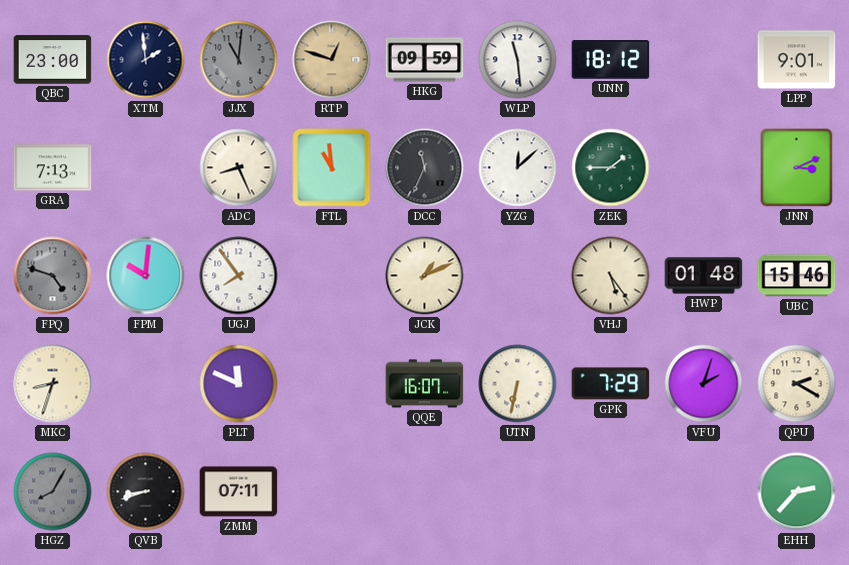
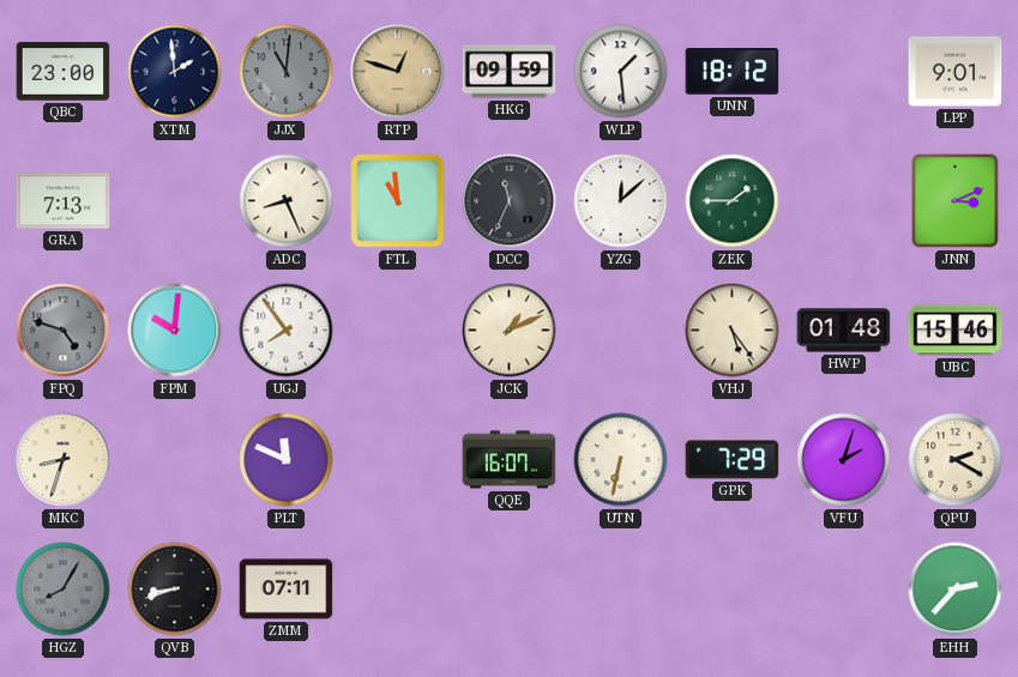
WLP: 11:29 -> 1:29
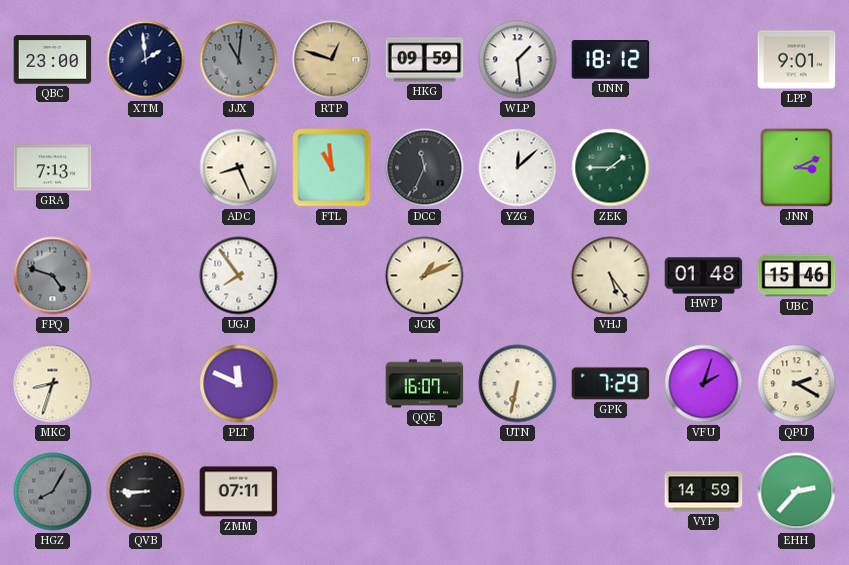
FPM: 10:01 -> none
QVB: 8:42 -> 8:45
VYP: none -> 14:59
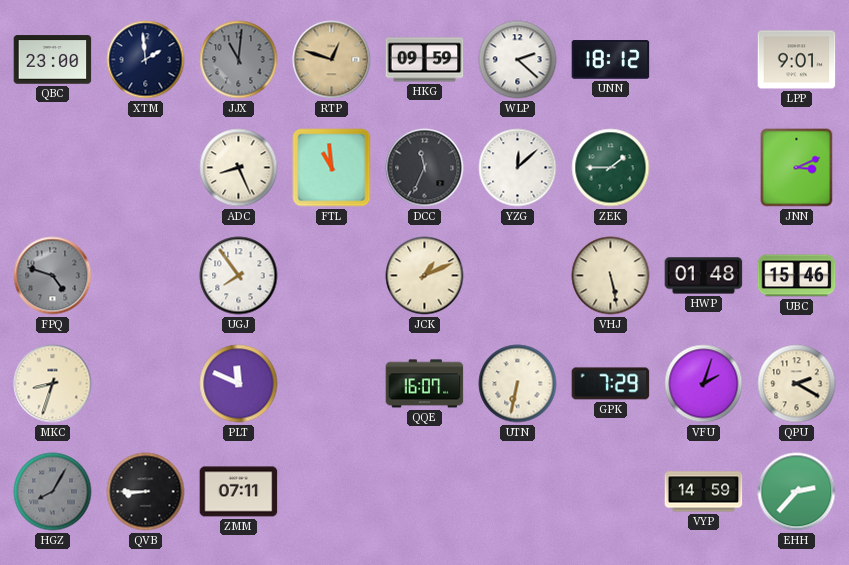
WLP: 1:29 -> 2:22
GRA: 7:13 -> none
VHJ: 5:24 -> 5:28
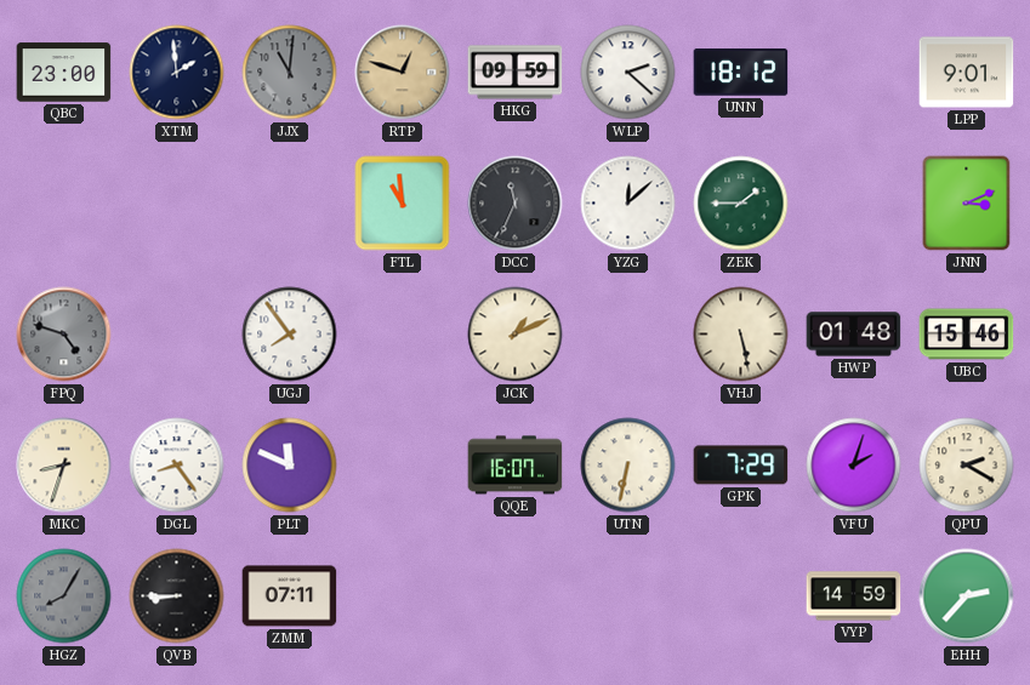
ADC: 8:26 -> none
DGL: none -> 8:24
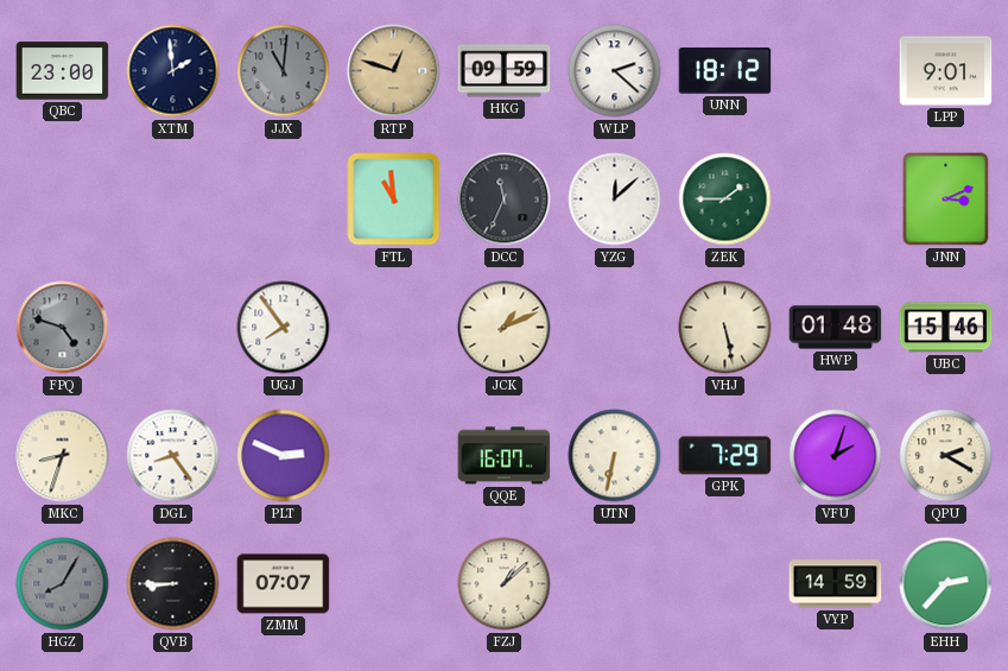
PLT: 11:49 -> 2:49
ZMM: 07:11 -> 07:07
FZJ: none -> 1:08
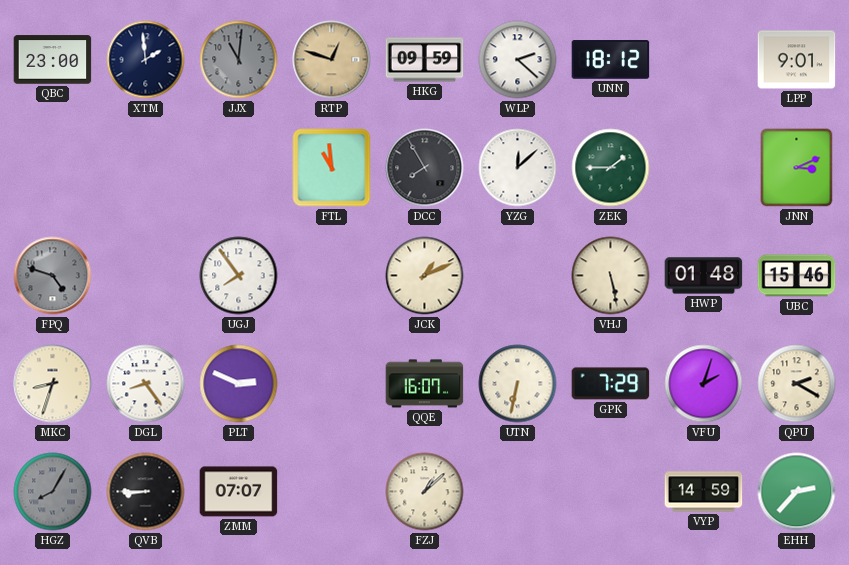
DCC: 11:34 -> 7:55
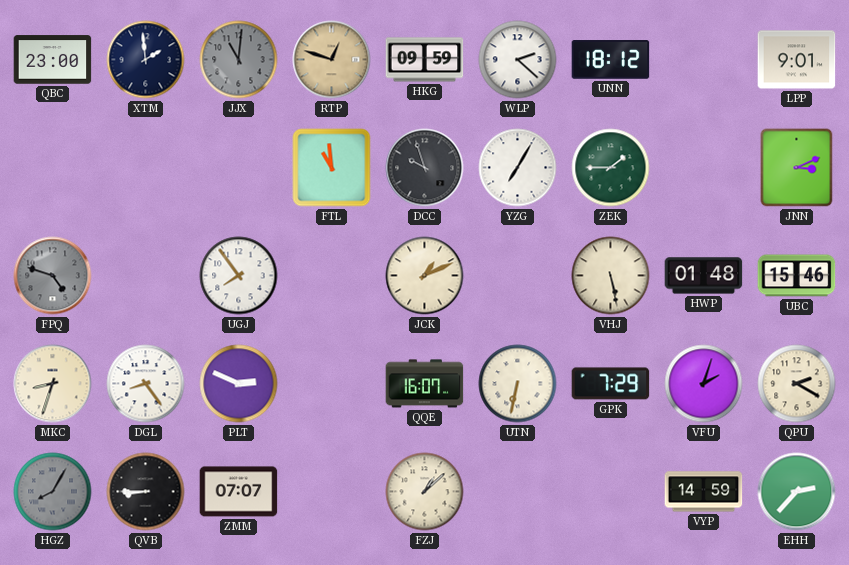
DCC: 7:55 -> 9:57
YZG: 12:08 -> 7:05
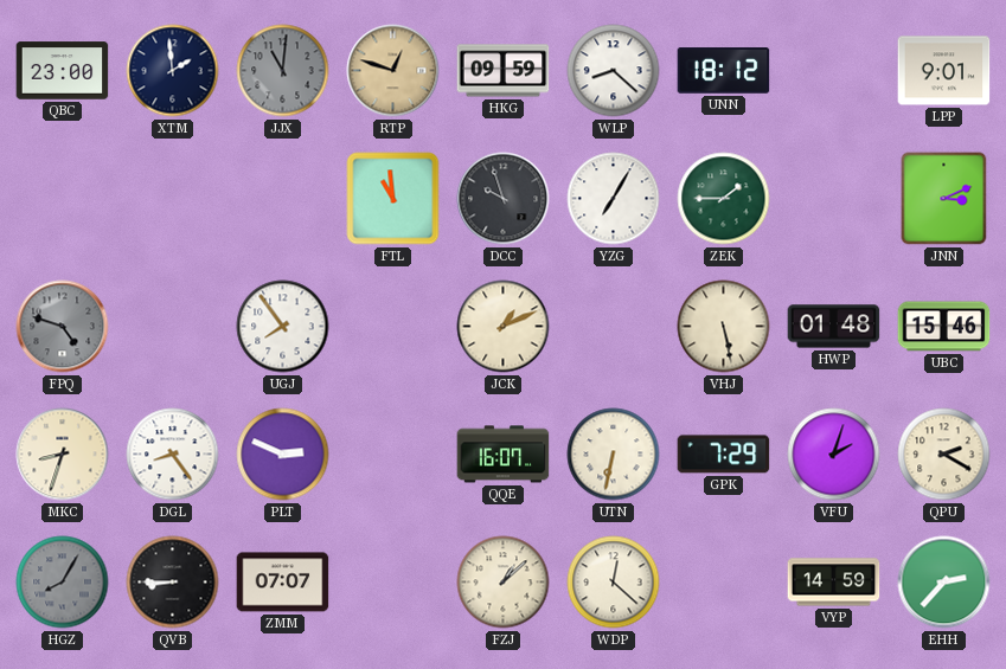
WLP: 2:22 -> 8:22
WDP: none -> 12:22
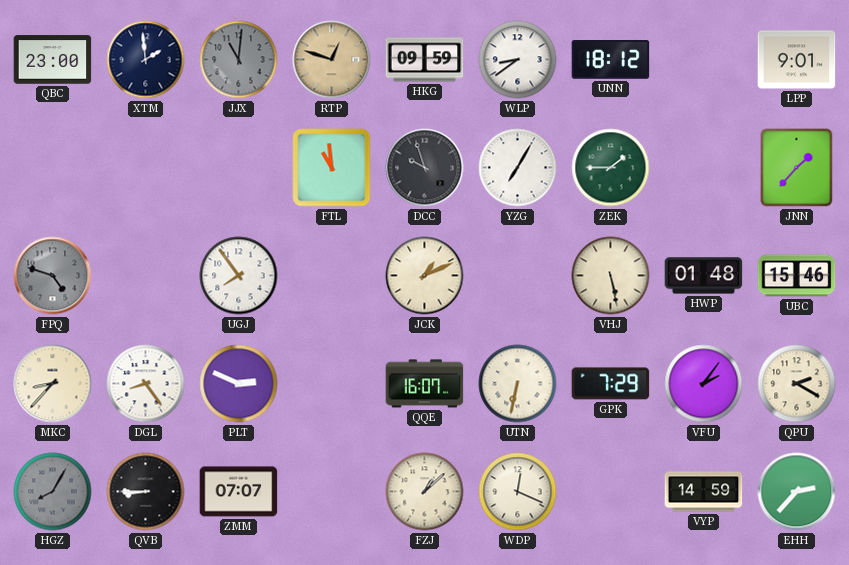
WLP: 8:22 -> 8:39
JNN: 3:11 -> 1:37
MKC: 8:33 -> 8:37
VFU: 2:03 -> 2:06
WDP: 12:22 -> 12:19
